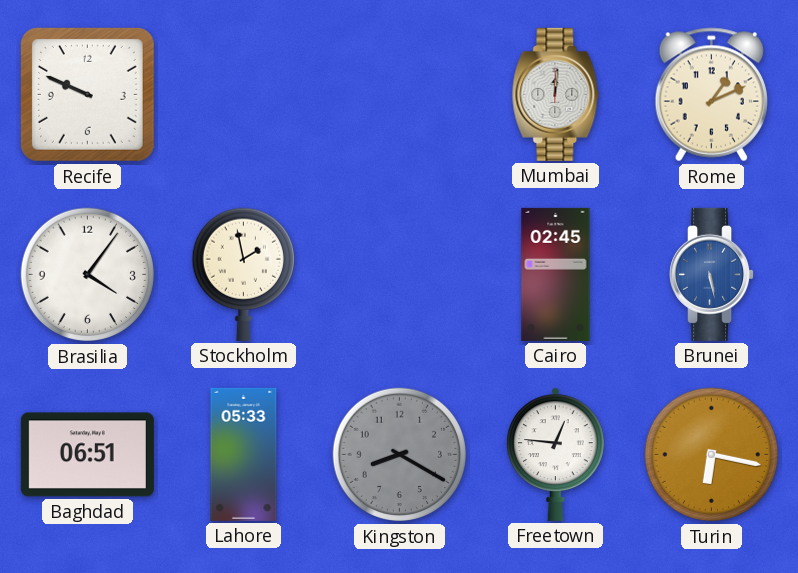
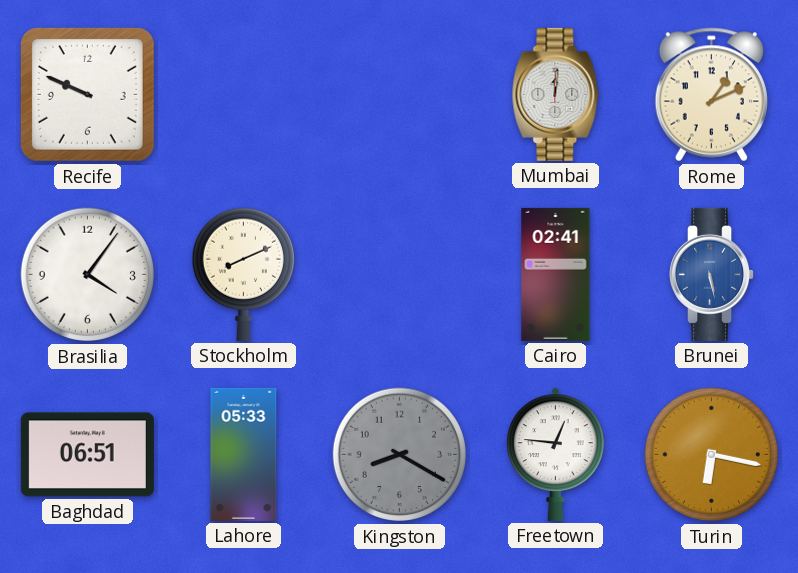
Stockholm: 1:58 -> 8:11
Cairo: 02:45 -> 02:41
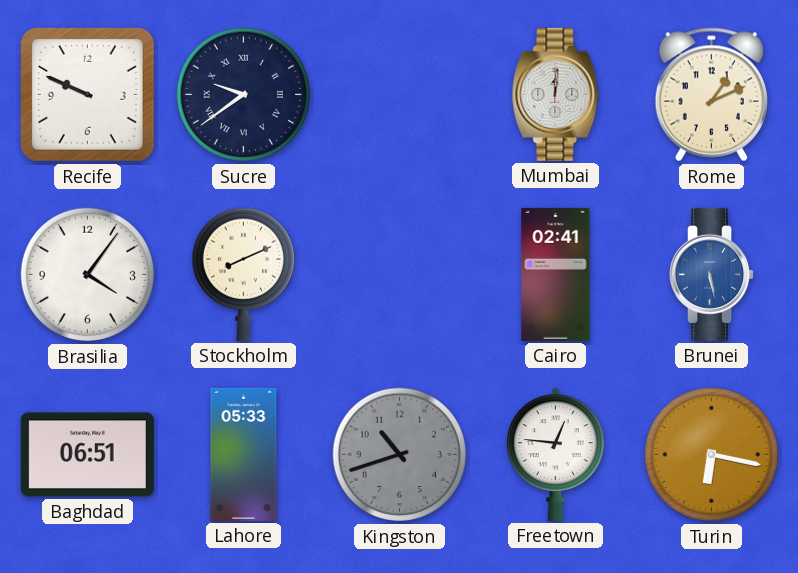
Sucre: none -> 9:39
Kingston: 8:20 -> 10:42
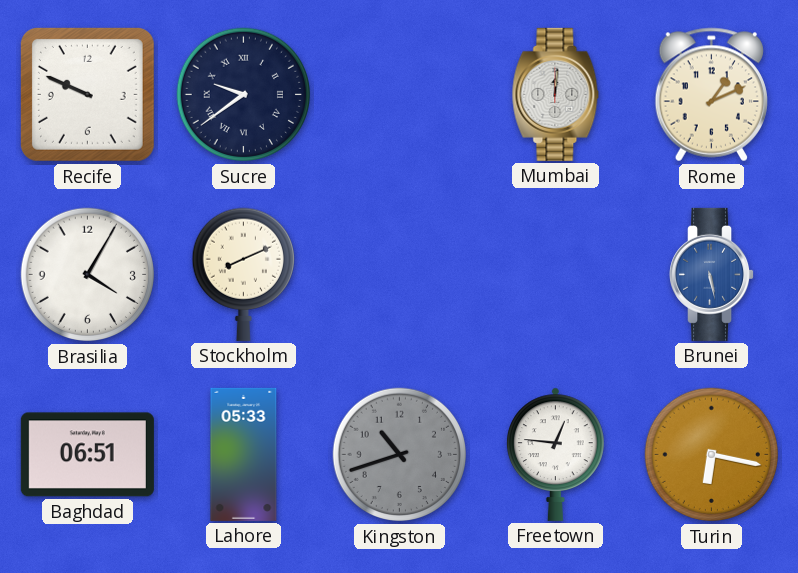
Brasilia: 4:06 -> 4:05
Cairo: 02:41 -> none
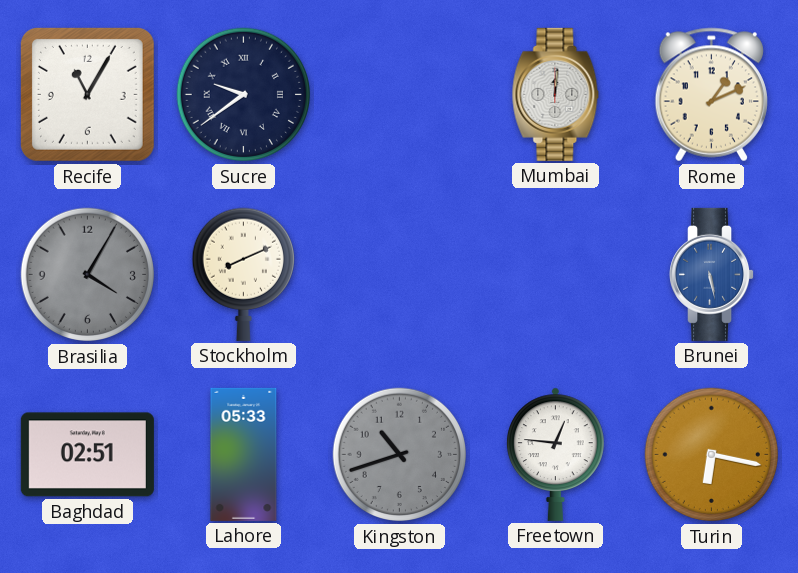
Recife: 9:49 -> 11:05
Brasilia dial: white -> grey
Baghdad: 06:51 -> 02:51
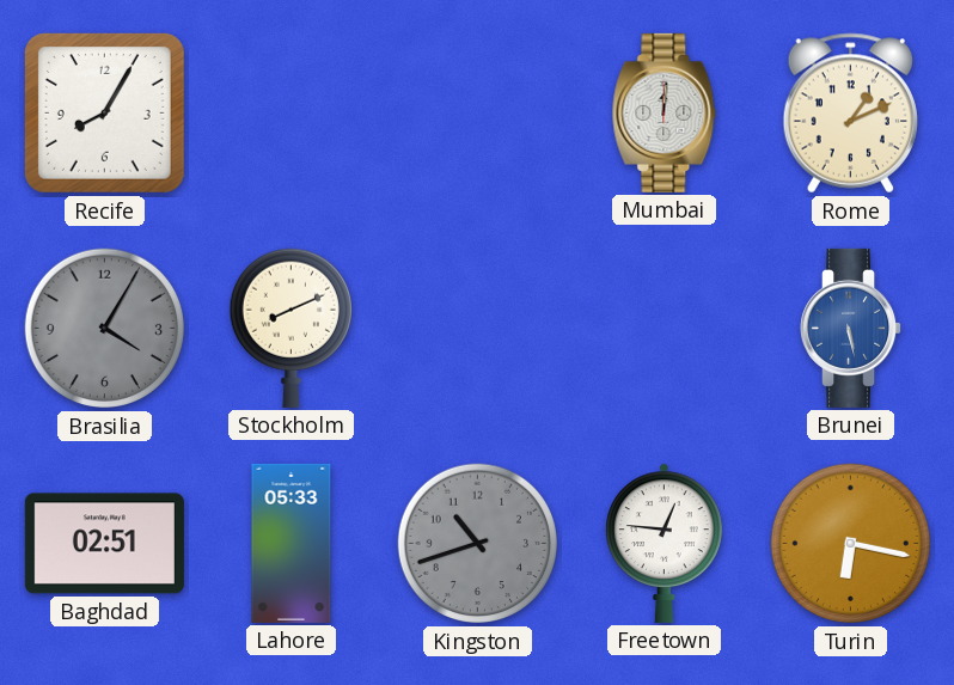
Recife: 11:05 -> 8:05
Sucre: 9:39 -> none
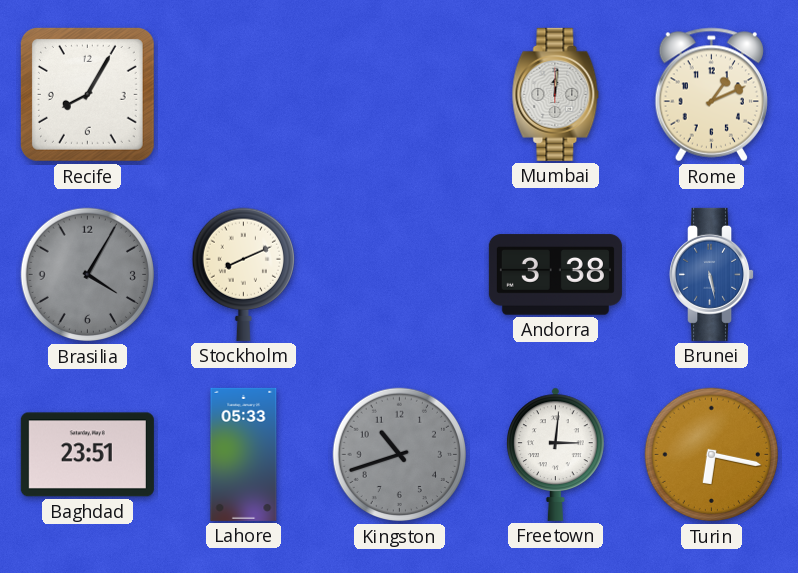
Andorra: none -> 3:38
Baghdad: 02:51 -> 23:51
Freetown: 12:46 -> 3:01
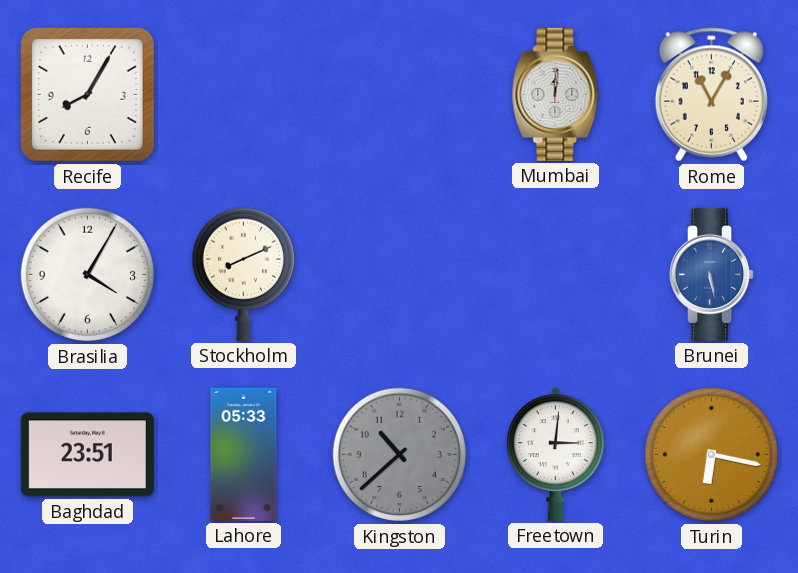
Rome: 1:11 -> 11:05
Brasilia dial: grey -> white
Andorra: 3:38 -> none
Kingston: 10:42 -> 10:38
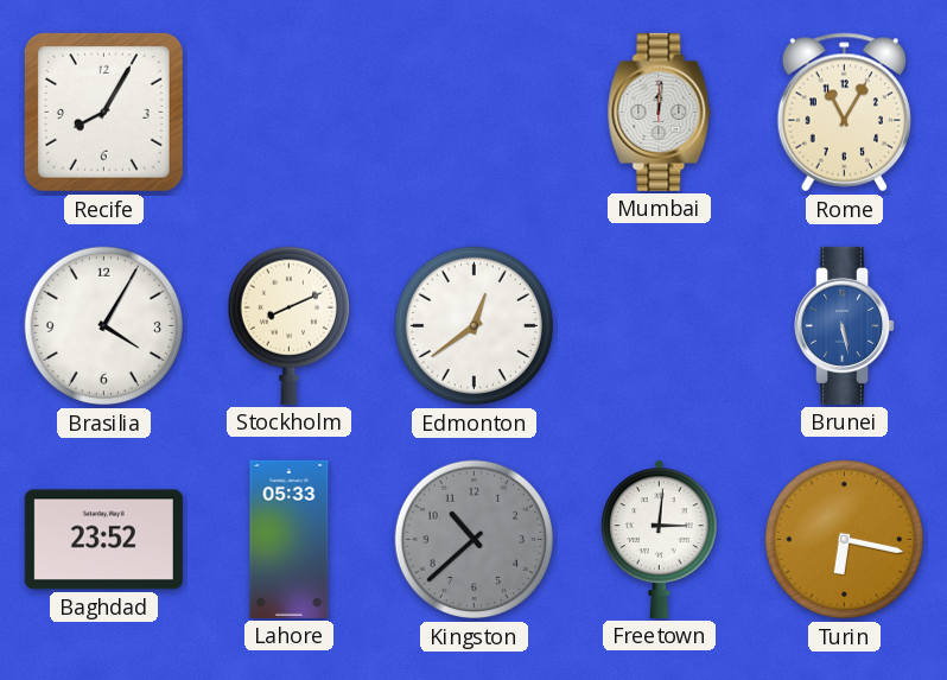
Edmonton: none -> 12:39
Baghdad: 23:51 -> 23:52
